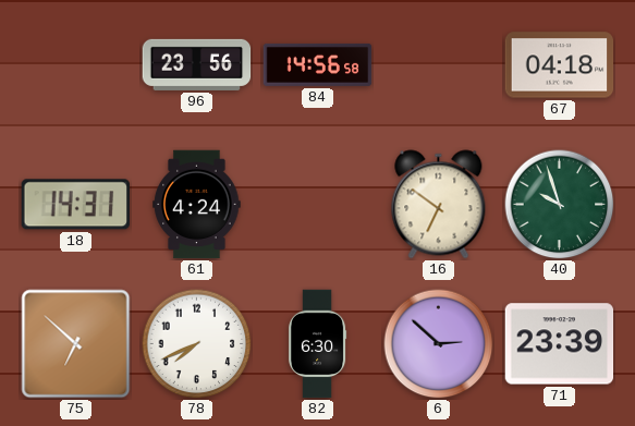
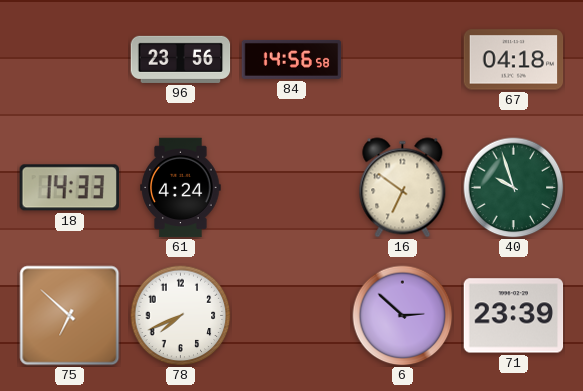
18: 14:31 -> 14:33
82: 6:30 -> none
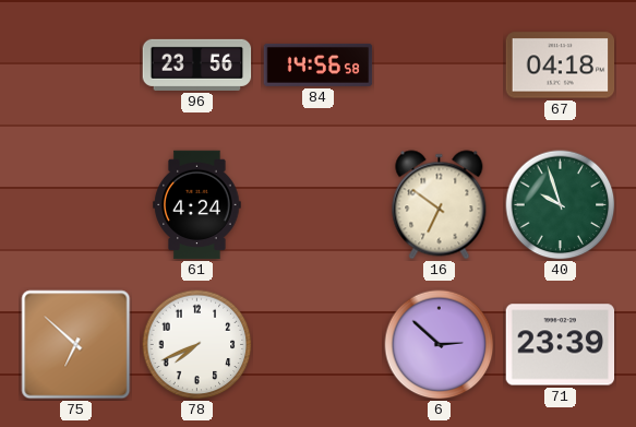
18: 14:33 -> none
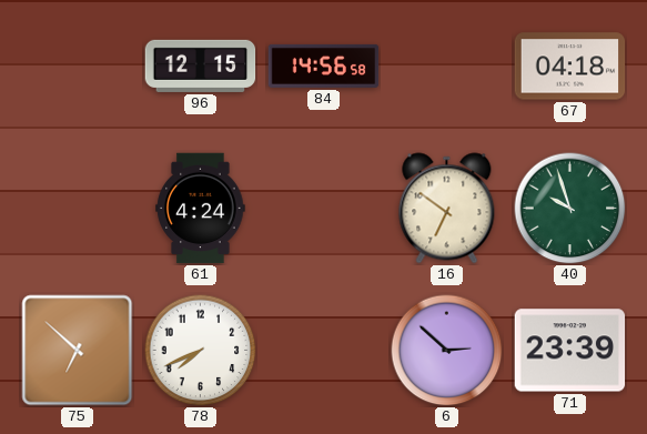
96: 23:56 -> 12:15
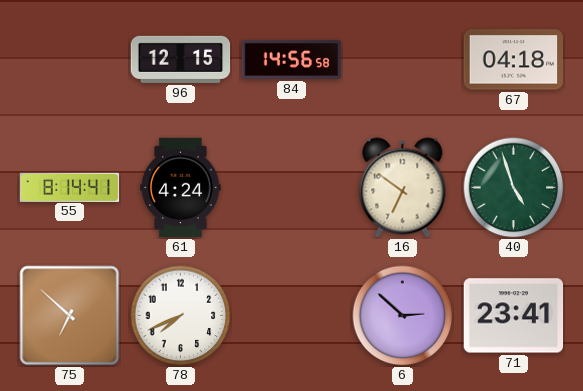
55: none -> 8:14
40: 9:57 -> 4:57
71: 23:39 -> 23:41
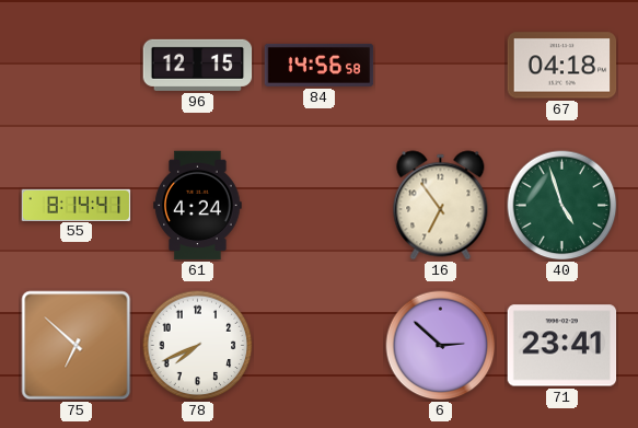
16: 6:51 -> 6:54
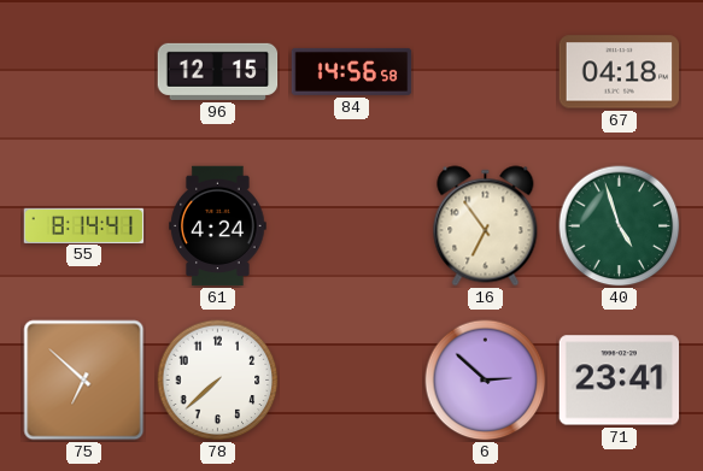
78: 7:41 -> 7:38
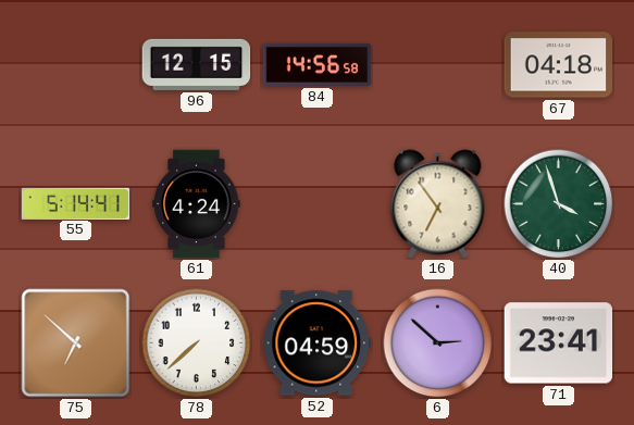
55: 8:14 -> 5:14
40: 4:57 -> 3:57
52: none -> 04:59
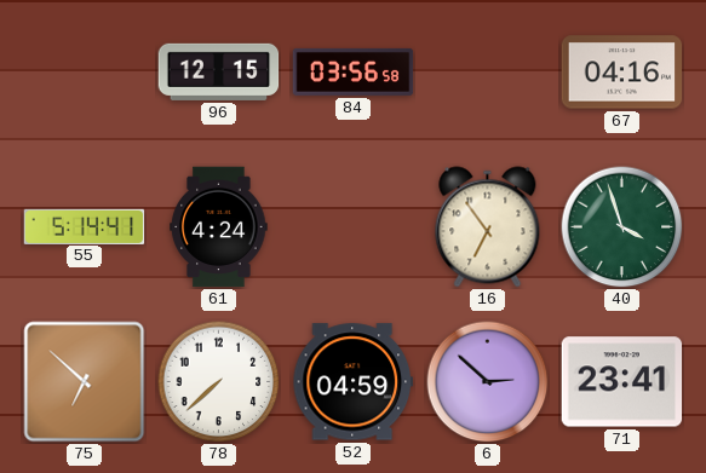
84: 14:56 -> 03:56
67: 04:18 -> 04:16
